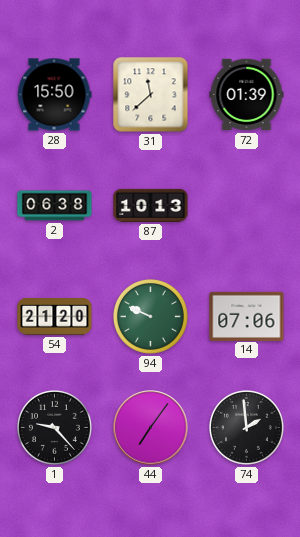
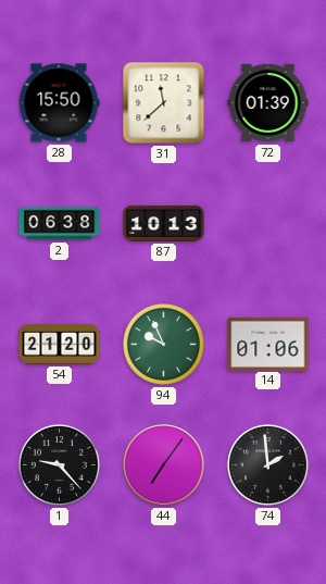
94: 9:49 -> 9:56
14: 07:06 -> 01:06
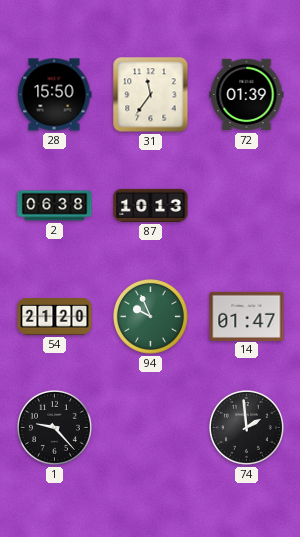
31: 11:38 -> 11:36
14: 01:06 -> 01:47
44: 7:06 -> none
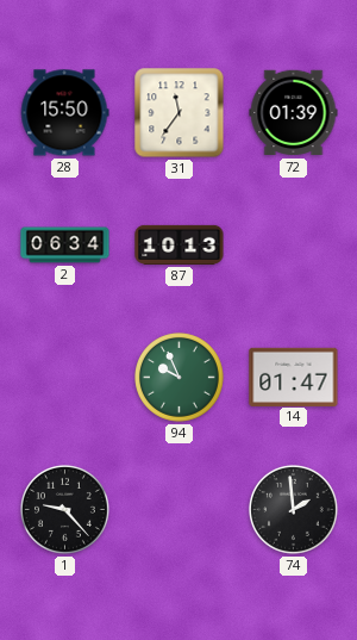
2: 06:38 -> 06:34
54: 21:20 -> none
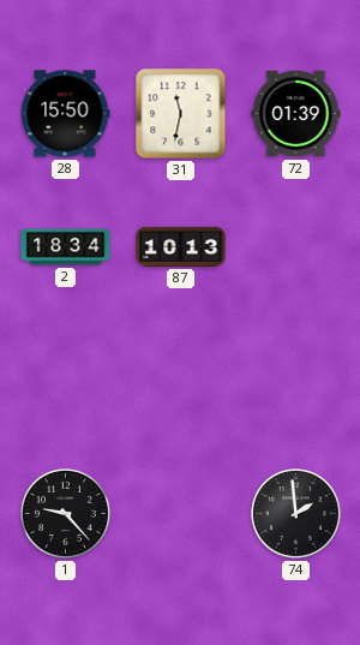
31: 11:36 -> 11:32
2: 06:34 -> 18:34
94: 9:56 -> none
14: 01:47 -> none
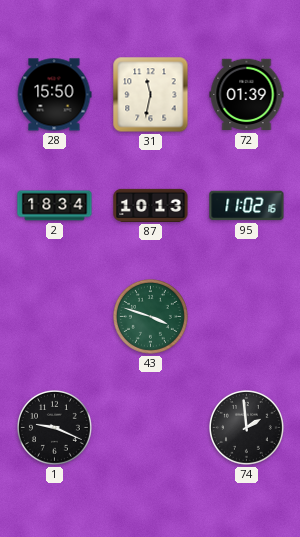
95: none -> 11:02
43: none -> 3:48
1: 9:23 -> 9:19
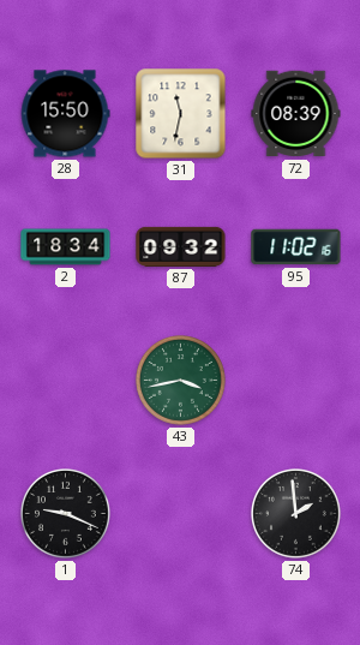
72: 01:39 -> 08:39
87: 10:13 -> 09:32
43: 3:48 -> 3:43
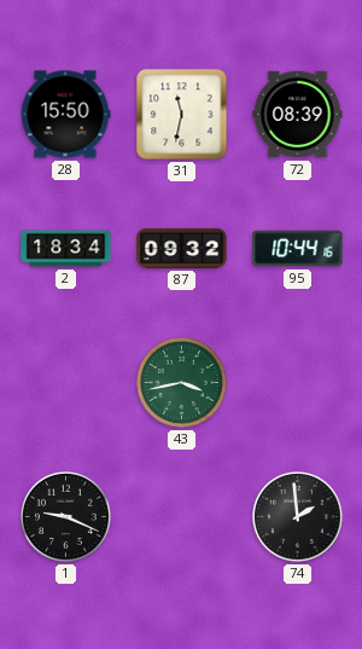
95: 11:02 -> 10:44
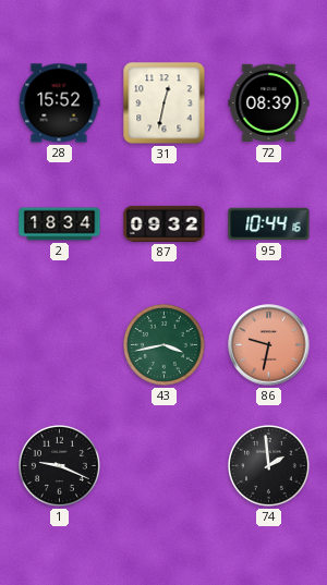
28: 15:50 -> 15:52
31: 11:32 -> 12:32
86: none -> 9:32
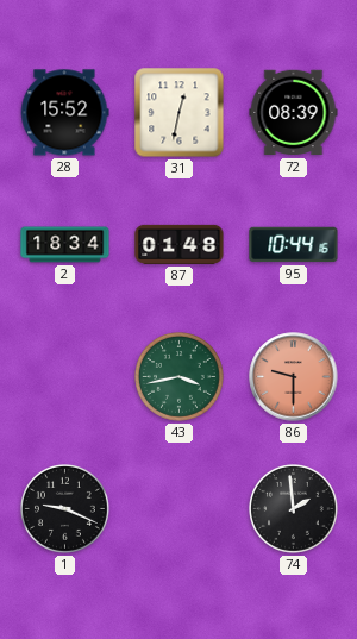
87: 09:32 -> 01:48
86: 9:32 -> 9:30
